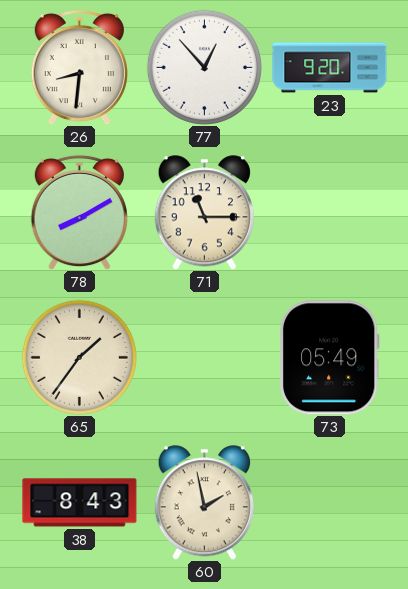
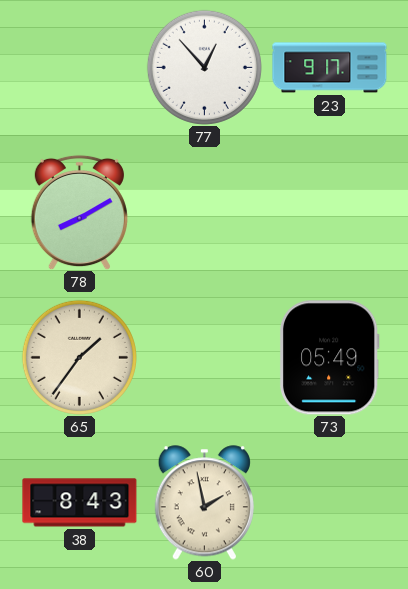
26: 8:31 -> none
23: 9:20 -> 9:17
71: 11:15 -> none
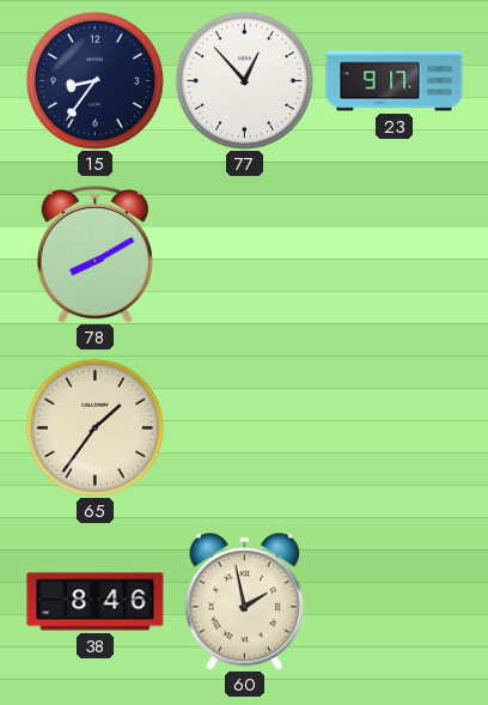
15: none -> 8:36
73: 05:49 -> none
38: 8:43 -> 8:46
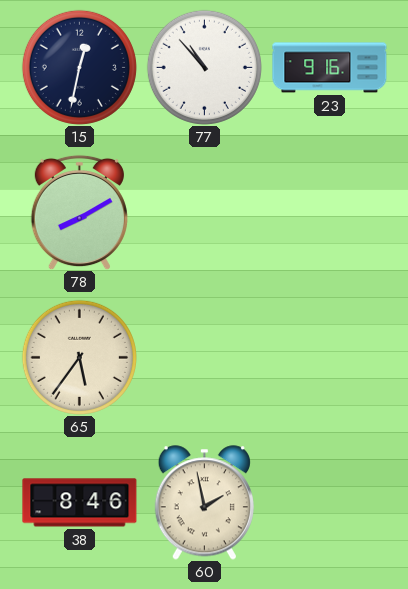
15: 8:36 -> 12:32
77: 12:53 -> 10:53
23: 9:17 -> 9:16
65: 1:36 -> 5:36
